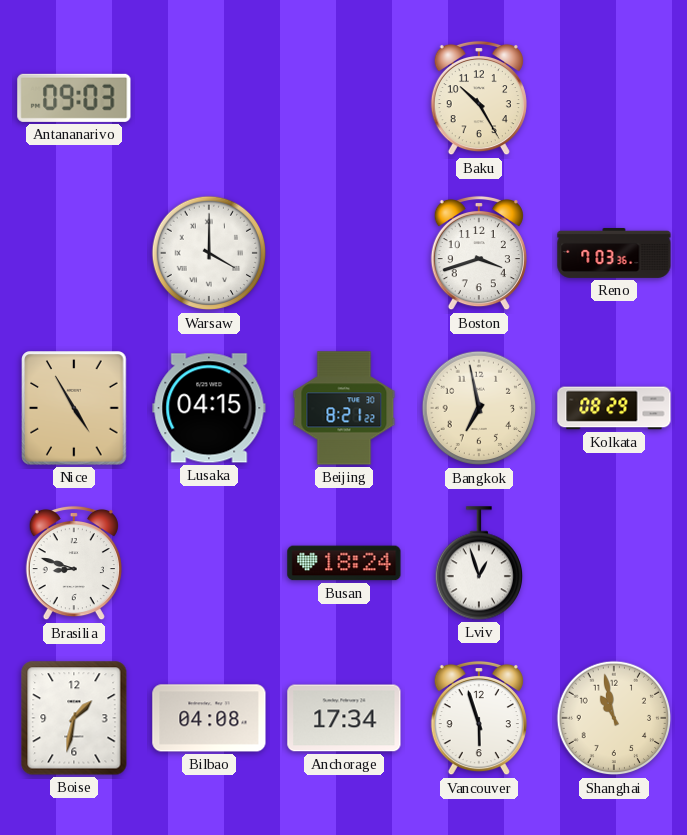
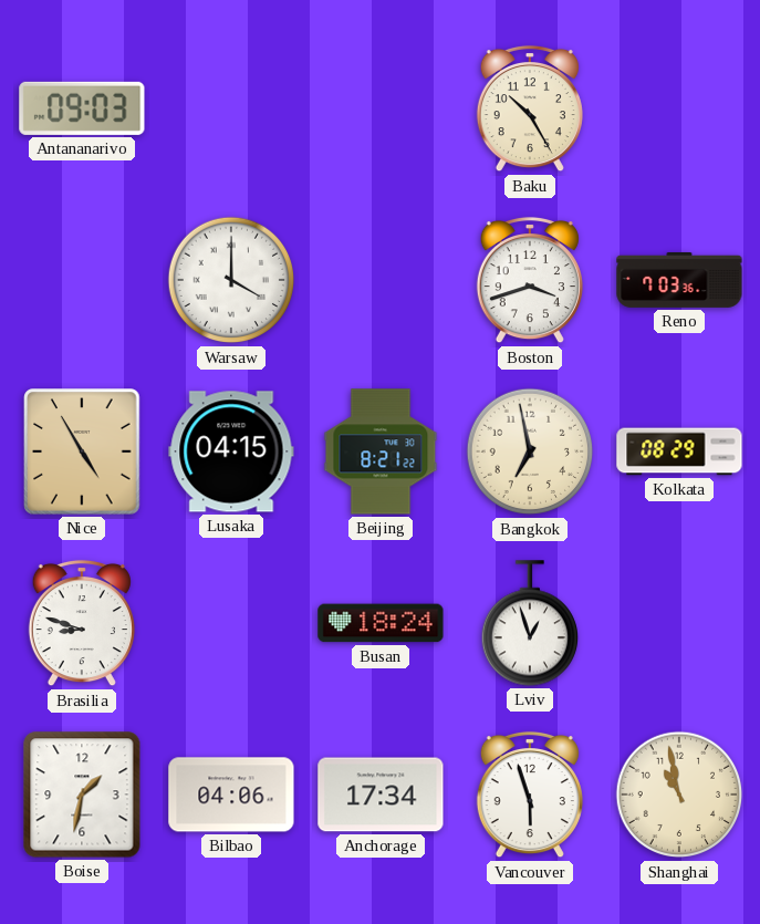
Bilbao: 04:08 -> 04:06
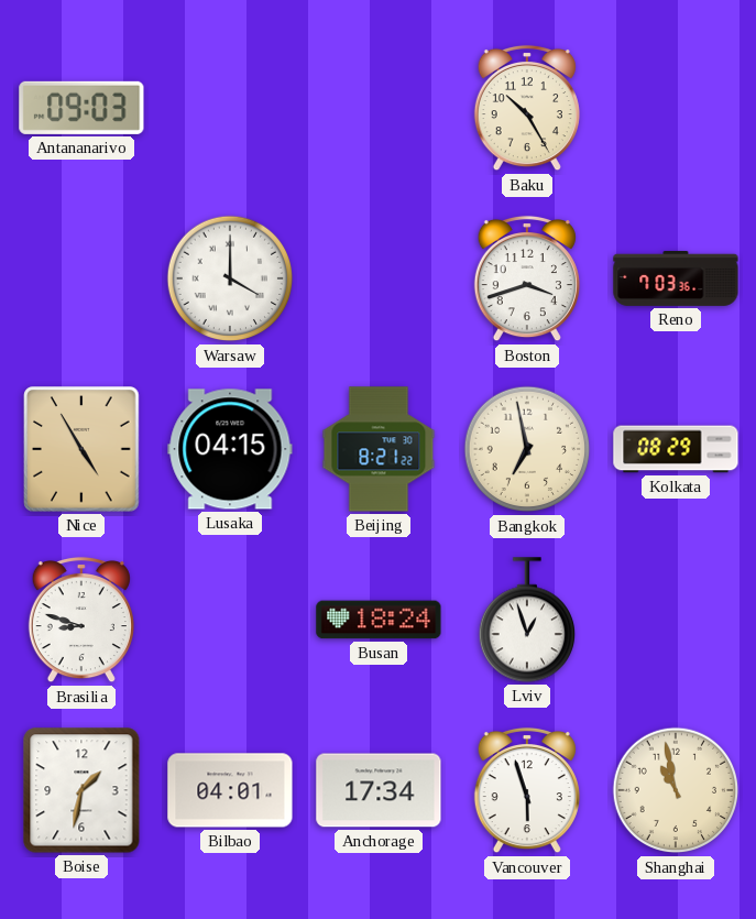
Bilbao: 04:06 -> 04:01
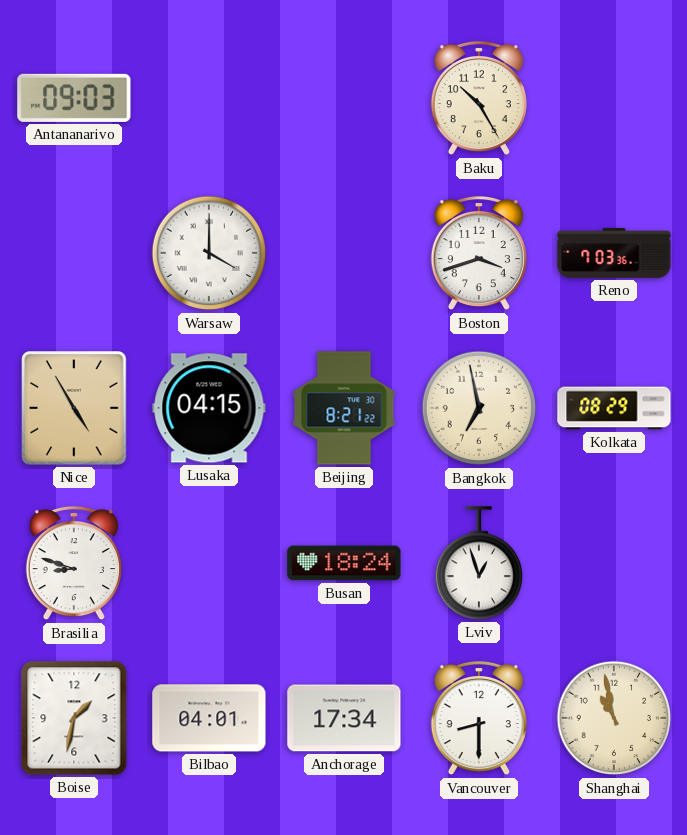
Vancouver: 5:57 -> 8:30
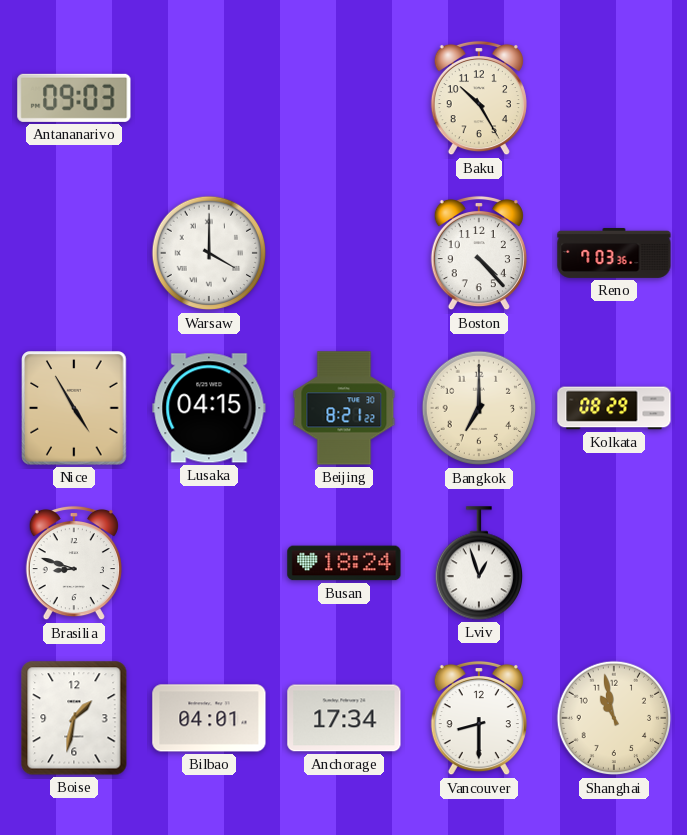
Boston: 3:42 -> 4:23
Bangkok: 6:58 -> 7:00
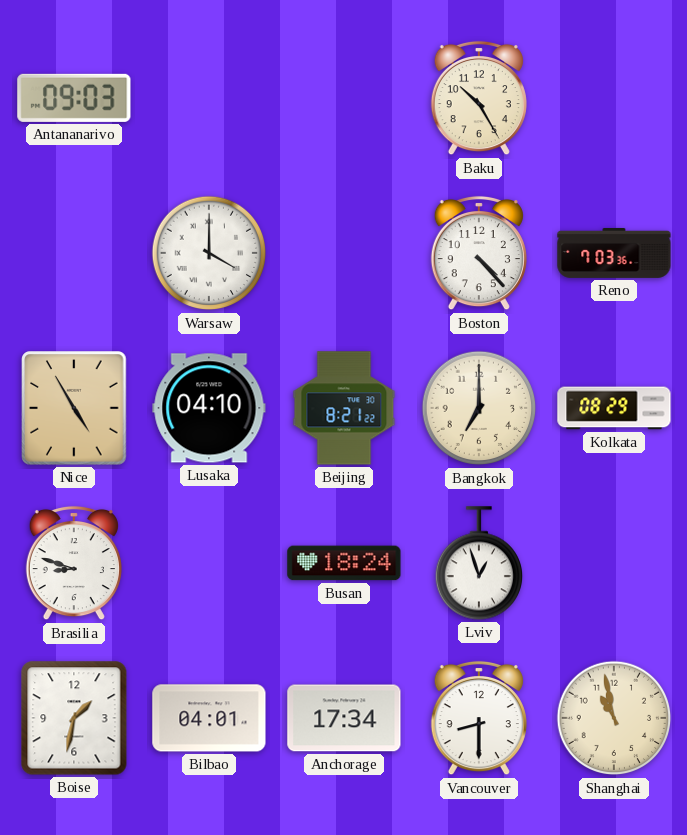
Lusaka: 04:15 -> 04:10
